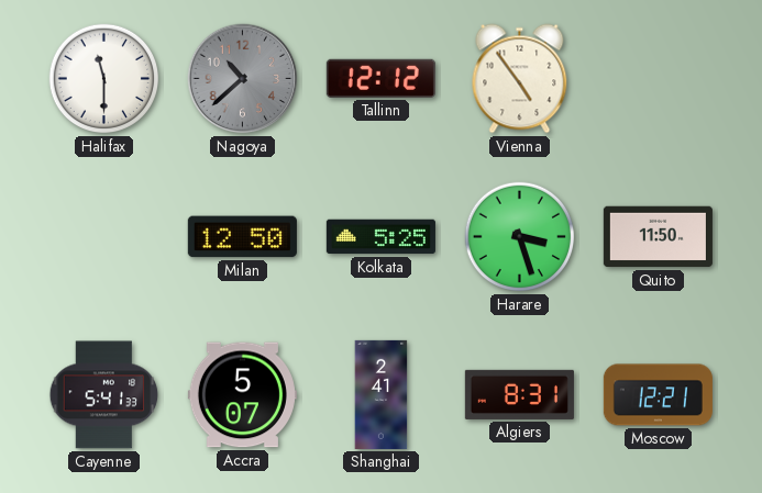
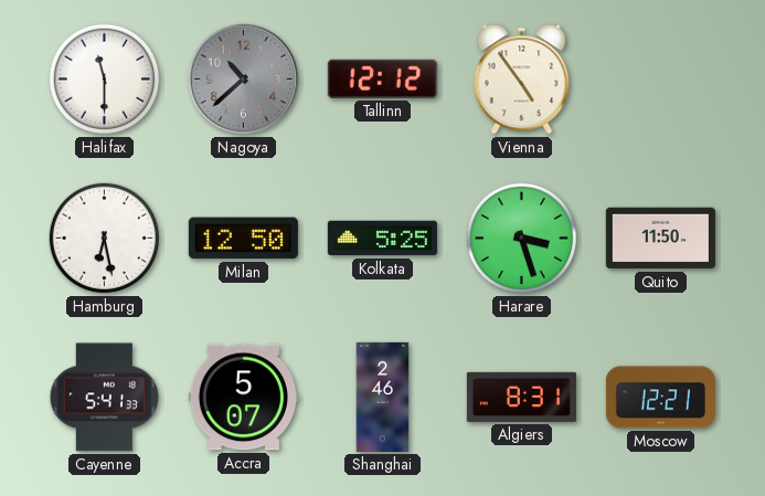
Hamburg: none -> 6:28
Shanghai: 2:41 -> 2:46
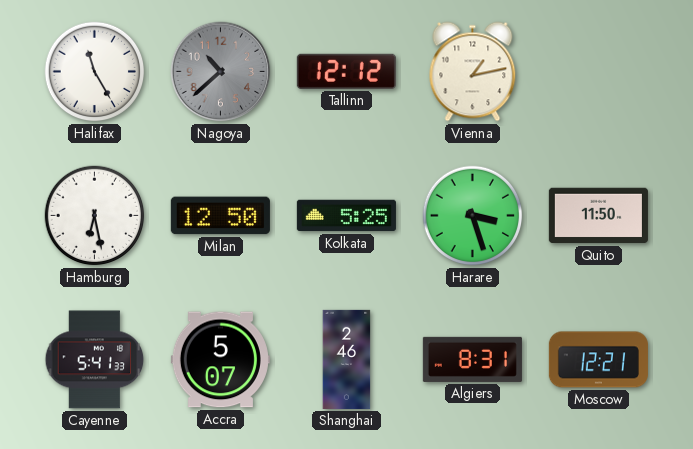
Halifax: 11:30 -> 11:25
Vienna: 4:54 -> 1:13
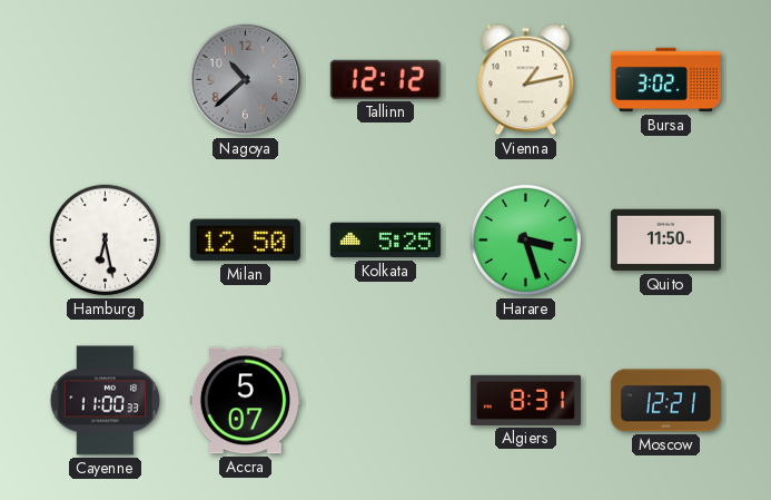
Halifax: 11:25 -> none
Bursa: none -> 3:02
Cayenne: 5:41 -> 11:00
Shanghai: 2:46 -> none
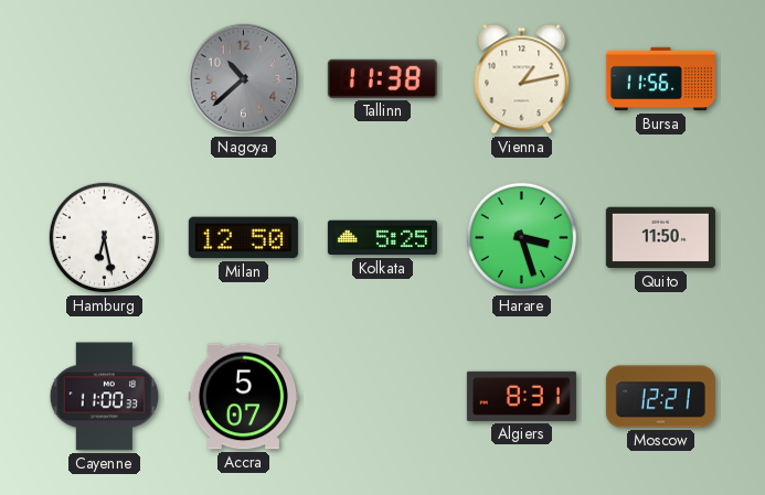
Tallinn: 12:12 -> 11:38
Bursa: 3:02 -> 11:56
